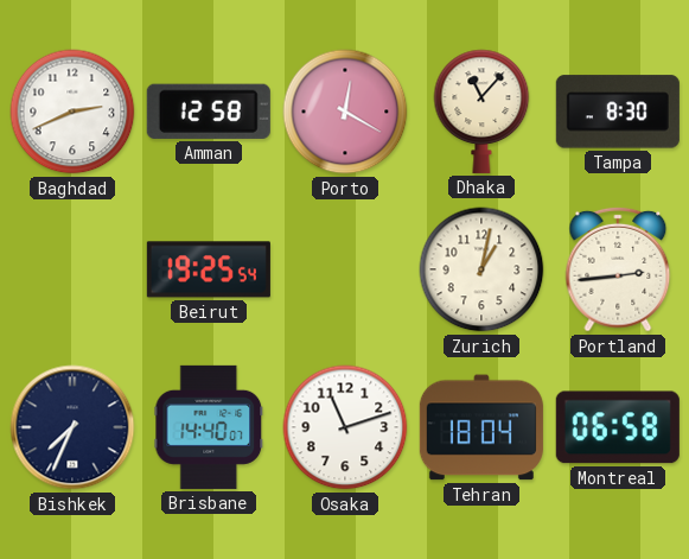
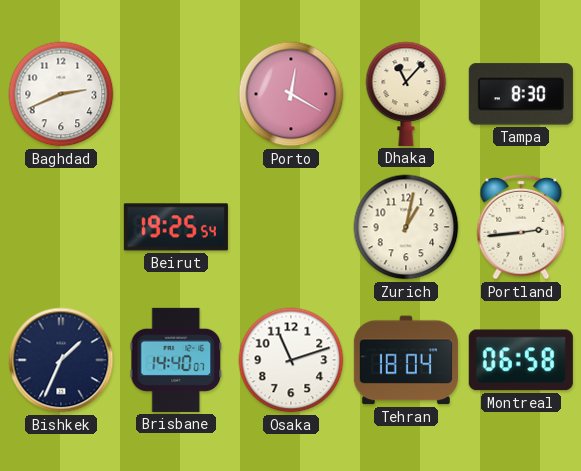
Amman: 12:58 -> none
Bishkek: 7:34 -> 1:34
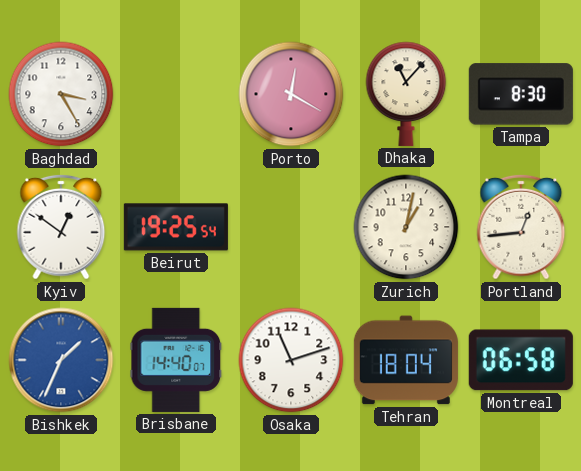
Baghdad: 2:41 -> 3:25
Kyiv: none -> 12:51
Portland: 2:44 -> 12:44
Bishkek dial: navy -> blue
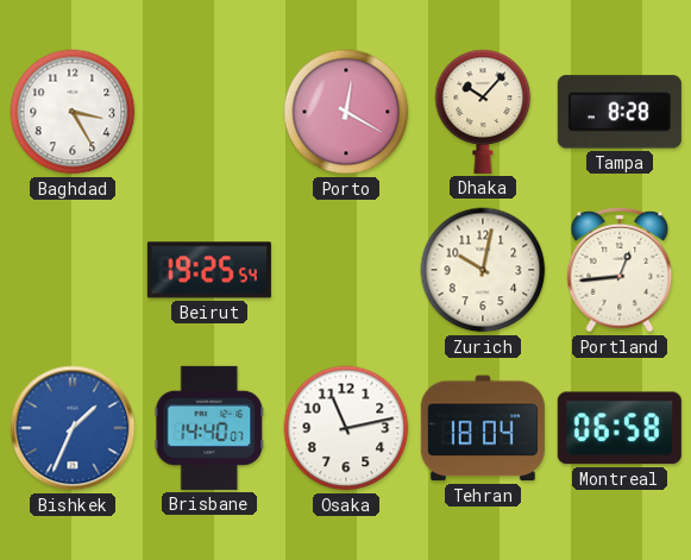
Dhaka: 11:07 -> 10:07
Tampa: 8:30 -> 8:28
Kyiv: 12:51 -> none
Zurich: 1:02 -> 10:02
Osaka: 11:12 -> 11:13
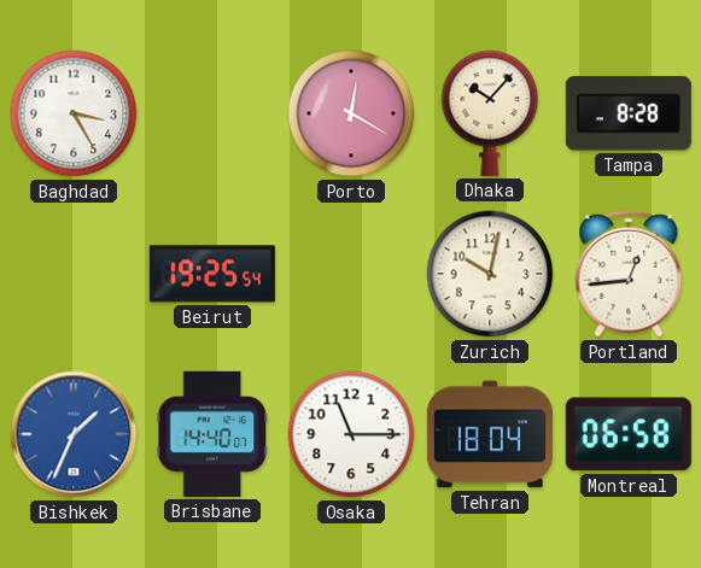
Osaka: 11:13 -> 11:15
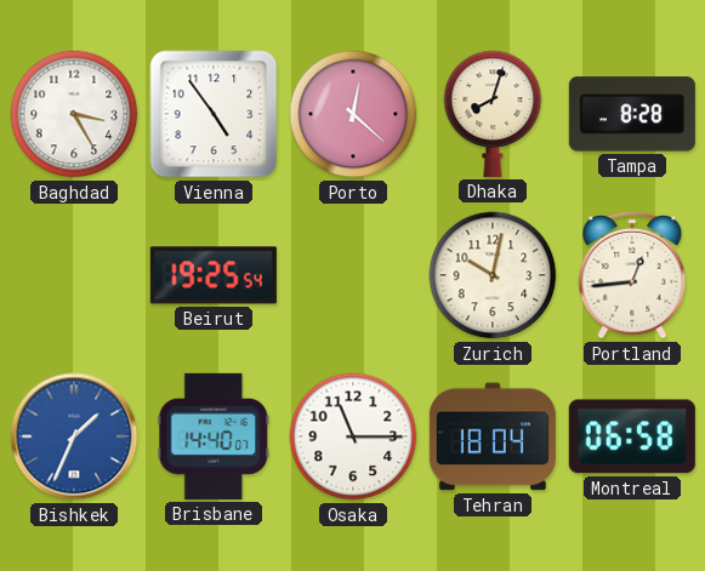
Vienna: none -> 4:54
Porto: 12:20 -> 12:22
Dhaka: 10:07 -> 8:03
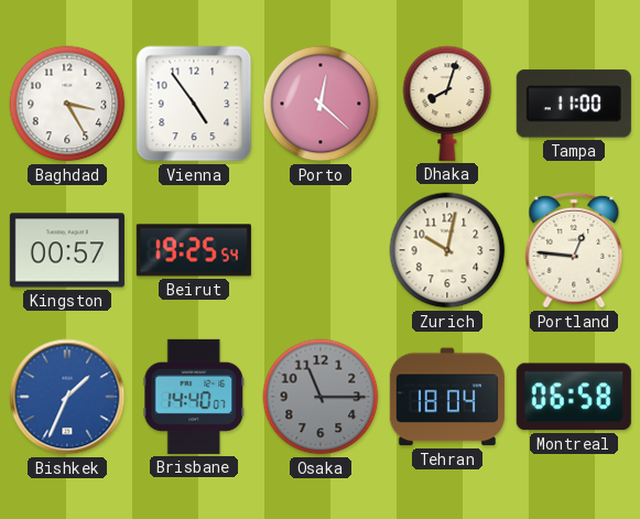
Tampa: 8:28 -> 11:00
Kingston: none -> 00:57
Portland: 12:44 -> 12:46
Osaka dial: white -> grey
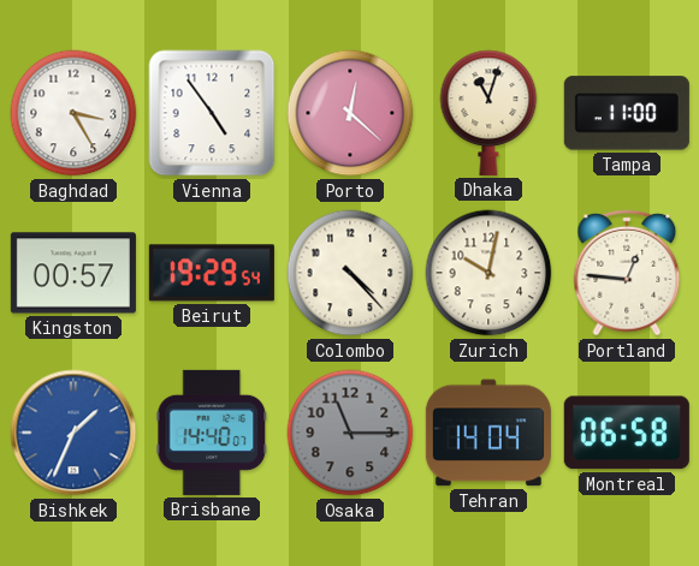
Dhaka: 8:03 -> 11:03
Beirut: 19:25 -> 19:29
Colombo: none -> 4:23
Tehran: 18:04 -> 14:04
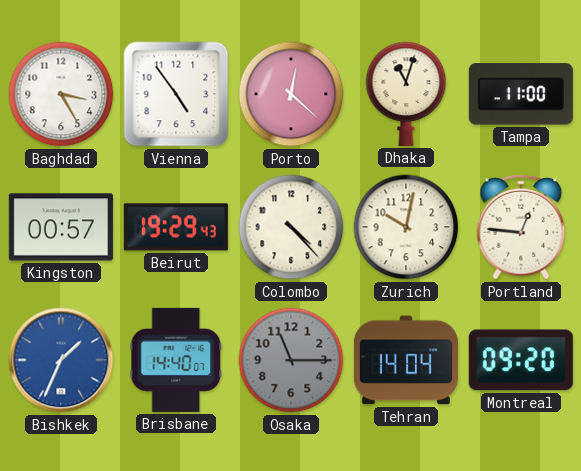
Beirut: 19:29:54 -> 19:29:43
Montreal: 06:58 -> 09:20
